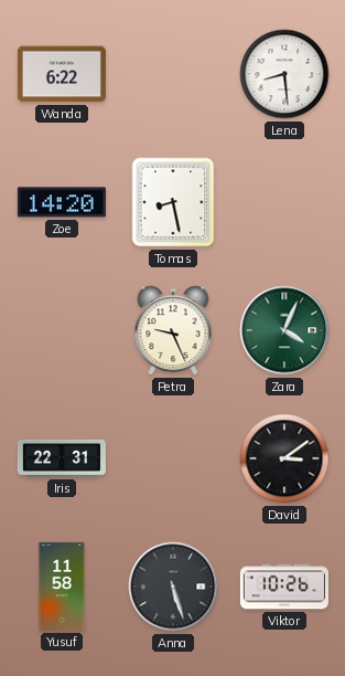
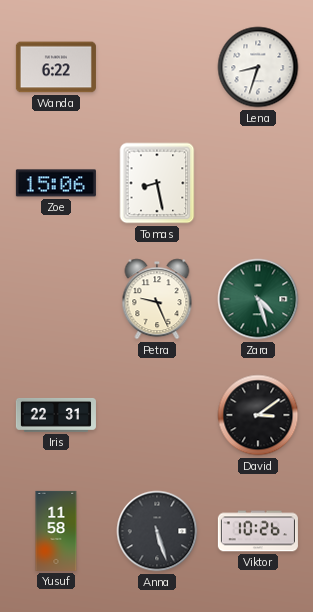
Lena: 8:29 -> 8:33
Zoe: 14:20 -> 15:06
Zara: 4:04 -> 4:27
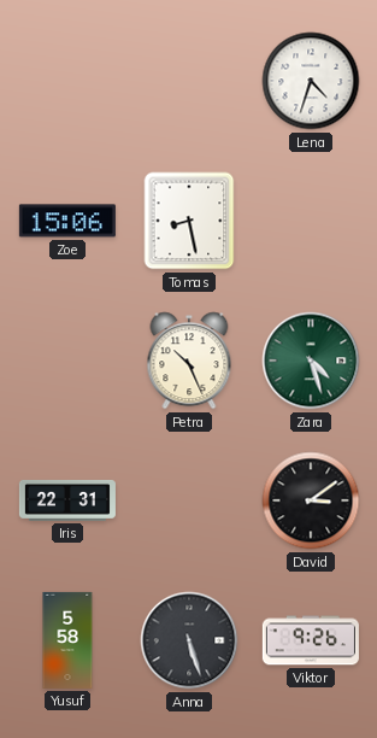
Wanda: 6:22 -> none
Lena: 8:33 -> 4:33
Petra: 9:26 -> 10:26
Yusuf: 11:58 -> 5:58
Viktor: 10:26 -> 9:26
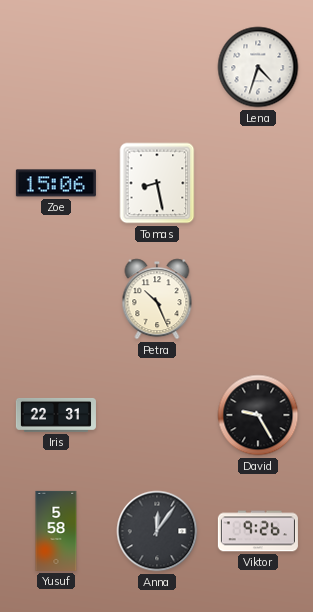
Zara: 4:27 -> none
David: 3:09 -> 9:25
Anna: 5:27 -> 12:06
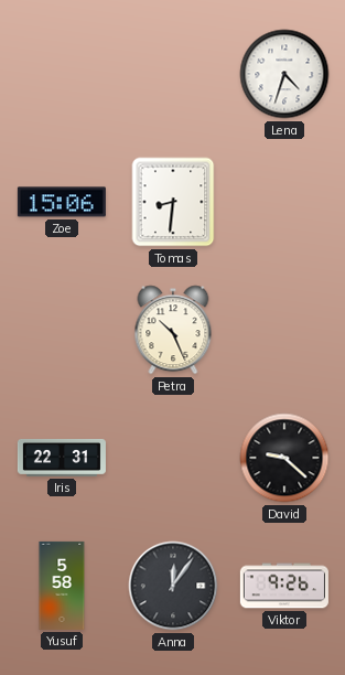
Tomas: 8:28 -> 8:31
David: 9:25 -> 9:22
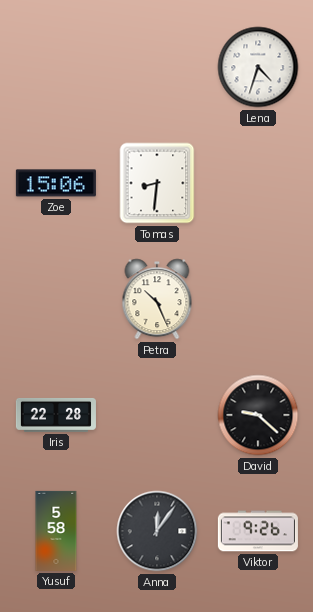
Iris: 22:31 -> 22:28
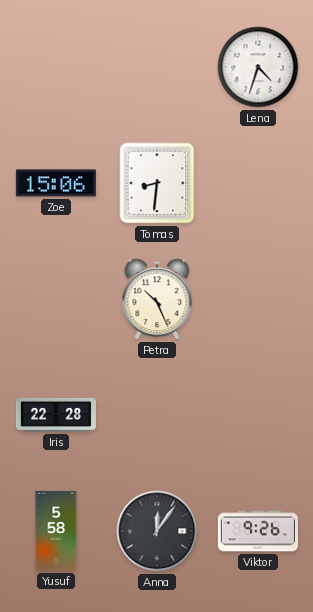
David: 9:22 -> none
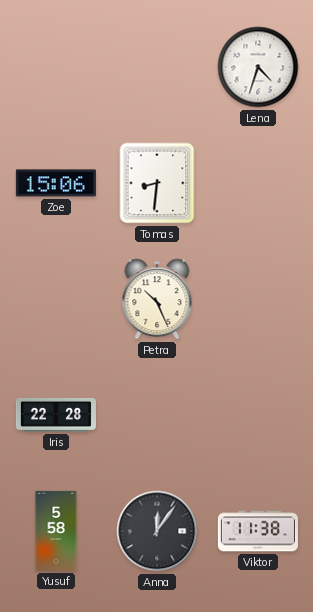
Viktor: 9:26 -> 11:38
